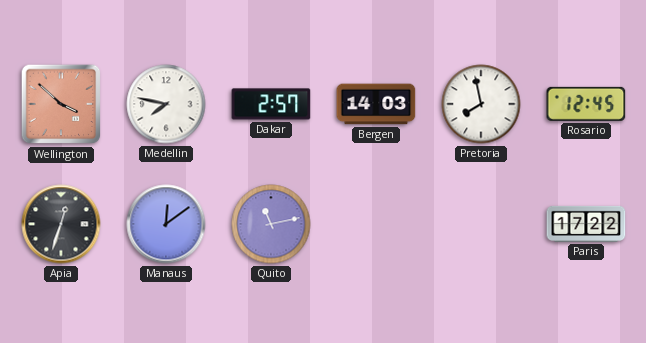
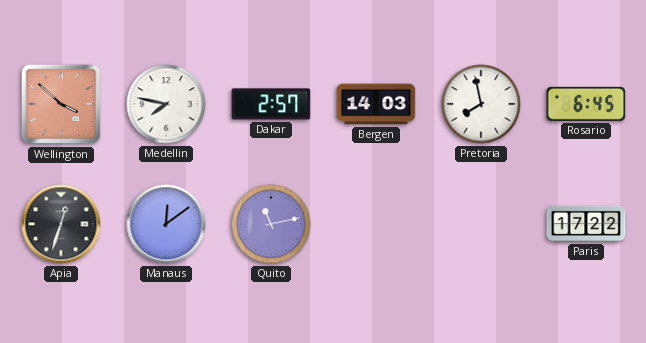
Rosario: 12:45 -> 6:45
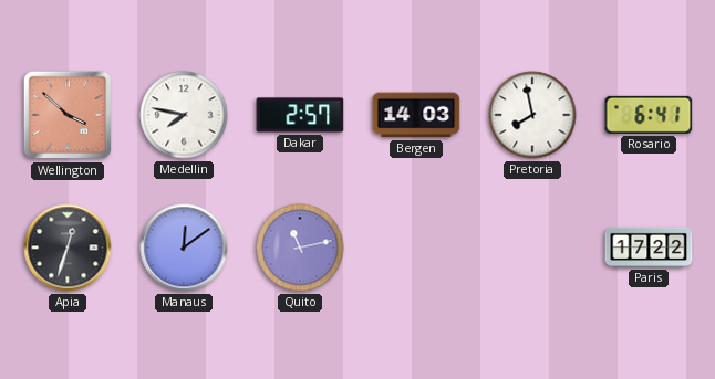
Rosario: 6:45 -> 6:41
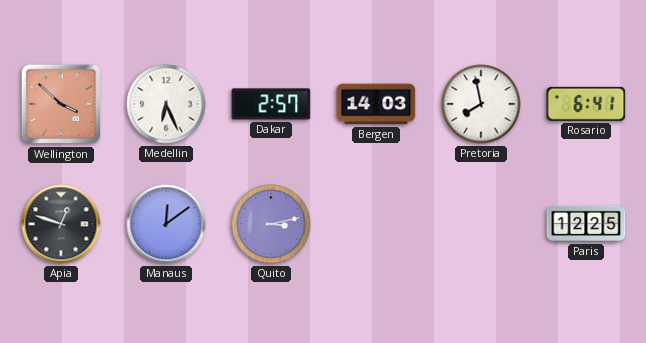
Medellin: 7:47 -> 6:26
Apia: 12:33 -> 12:48
Quito: 11:13 -> 3:13
Paris: 17:22 -> 12:25
